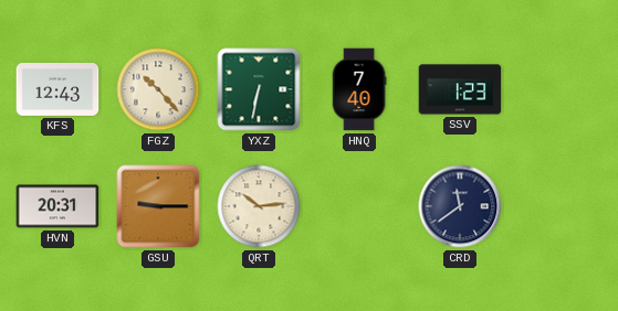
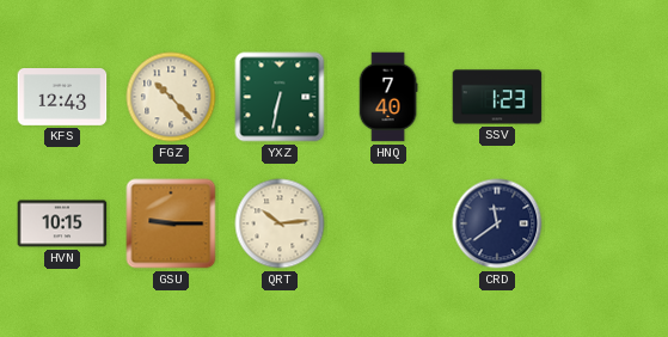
HVN: 20:31 -> 10:15
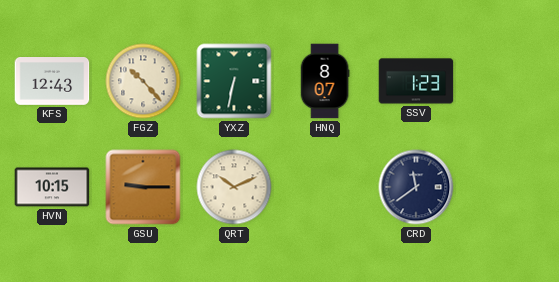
HNQ: 7:40 -> 8:07
QRT: 10:14 -> 10:11
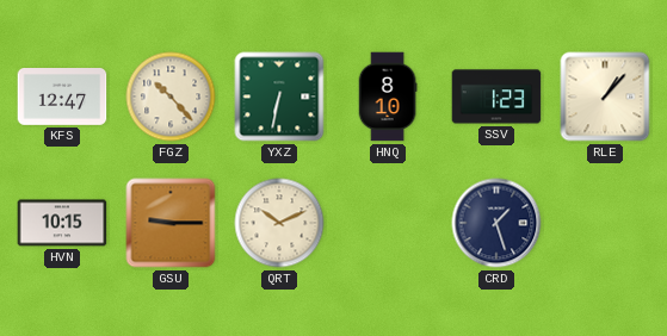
KFS: 12:43 -> 12:47
HNQ: 8:07 -> 8:10
RLE: none -> 1:07
CRD: 11:39 -> 1:27
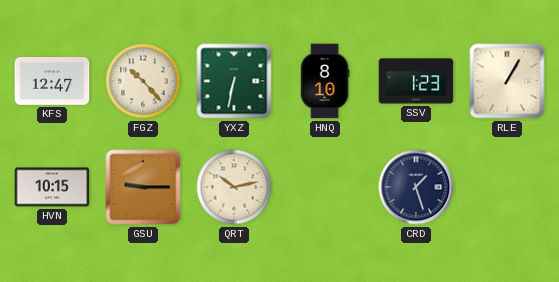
RLE: 1:07 -> 1:05
QRT: 10:11 -> 10:13
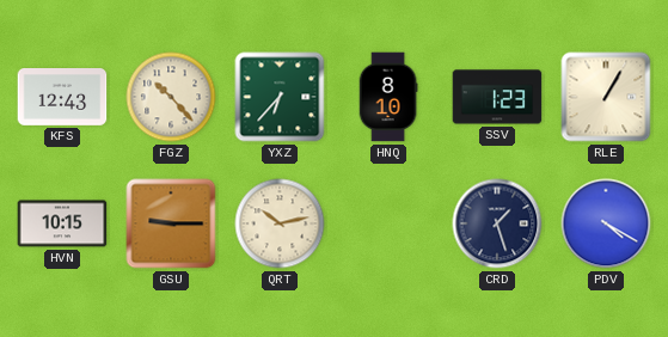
KFS: 12:47 -> 12:43
YXZ: 6:32 -> 6:37
PDV: none -> 4:20
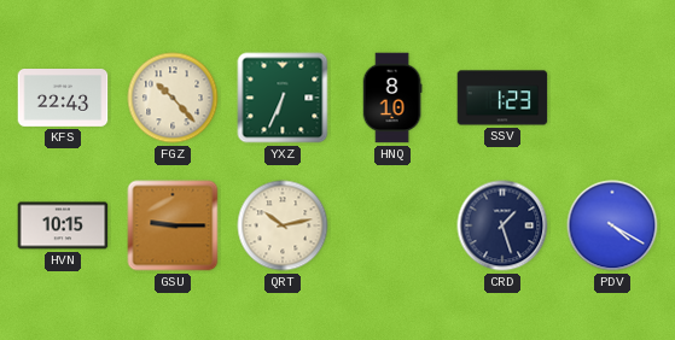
KFS: 12:43 -> 22:43
YXZ: 6:37 -> 6:34
RLE: 1:05 -> none
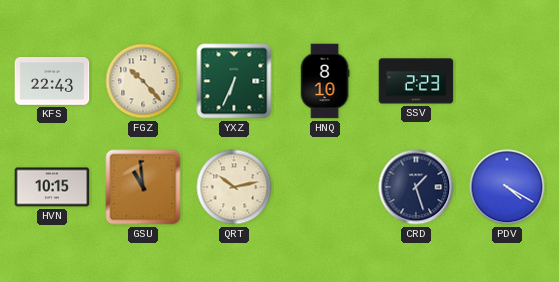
SSV: 1:23 -> 2:23
GSU: 9:15 -> 10:59
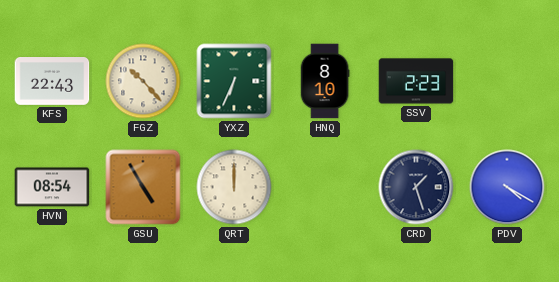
HVN: 10:15 -> 08:54
GSU: 10:59 -> 4:55
QRT: 10:13 -> 12:00
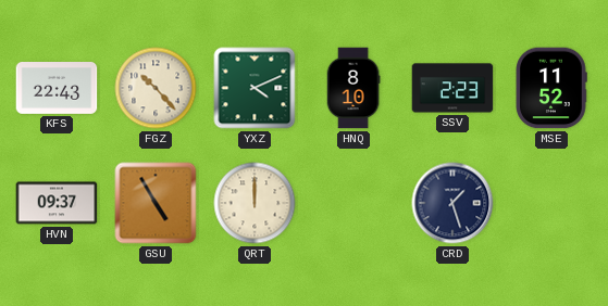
YXZ: 6:34 -> 4:11
MSE: none -> 11:52
HVN: 08:54 -> 09:37
PDV: 4:20 -> none
